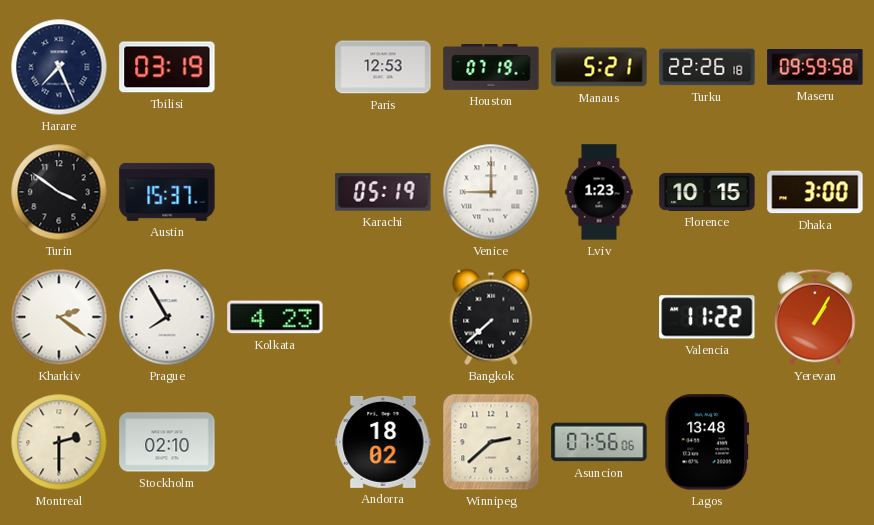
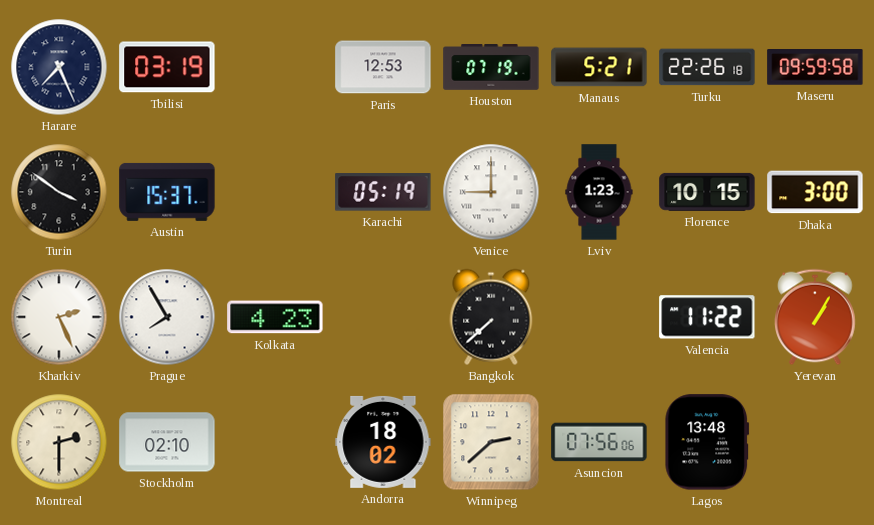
Kharkiv: 2:21 -> 2:26
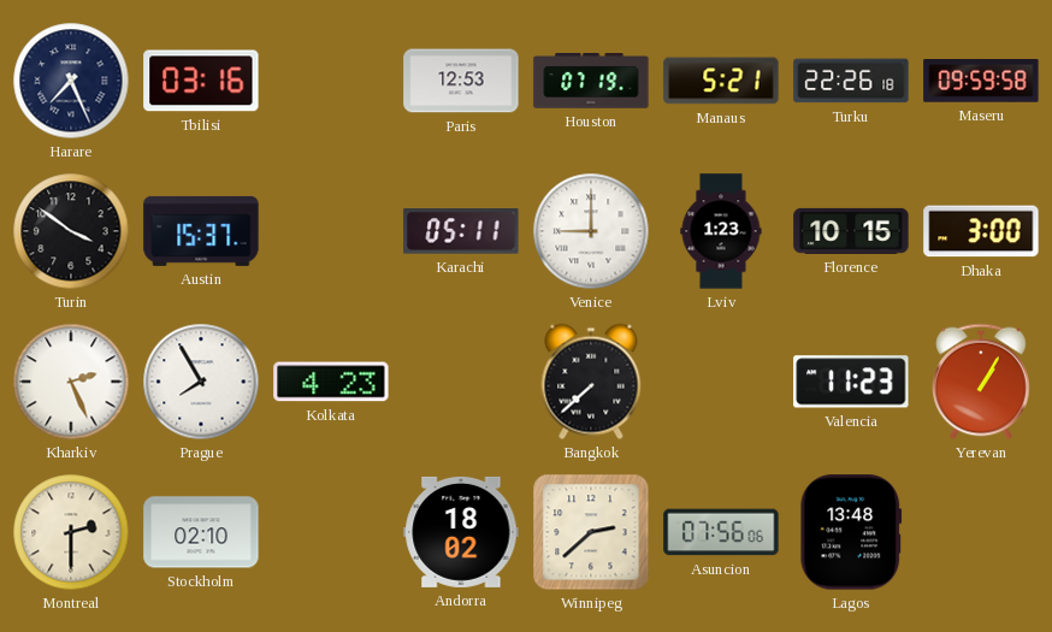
Tbilisi: 03:19 -> 03:16
Karachi: 05:19 -> 05:11
Valencia: 11:22 -> 11:23
